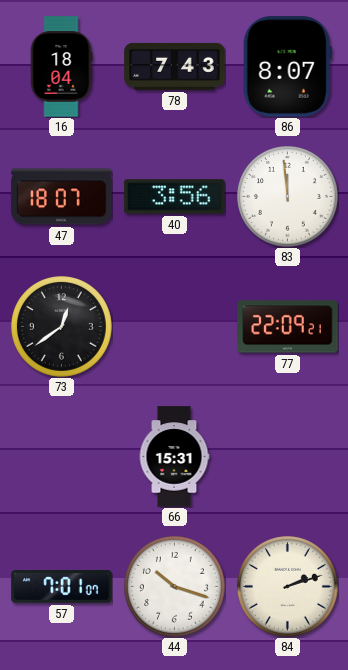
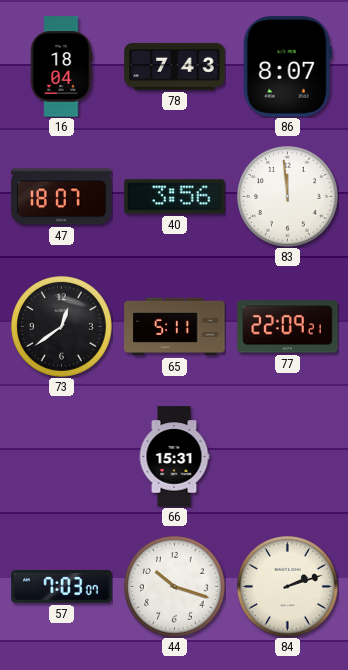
65: none -> 5:11
57: 7:01 -> 7:03
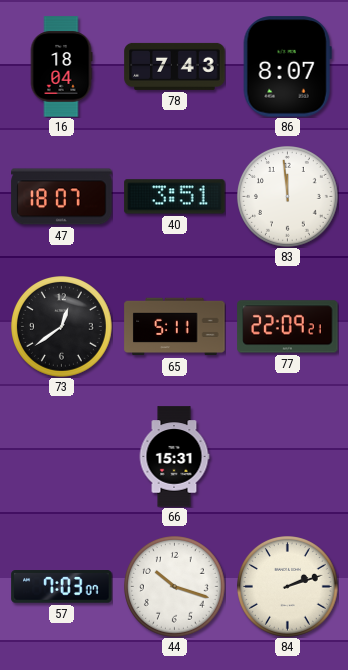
40: 3:56 -> 3:51
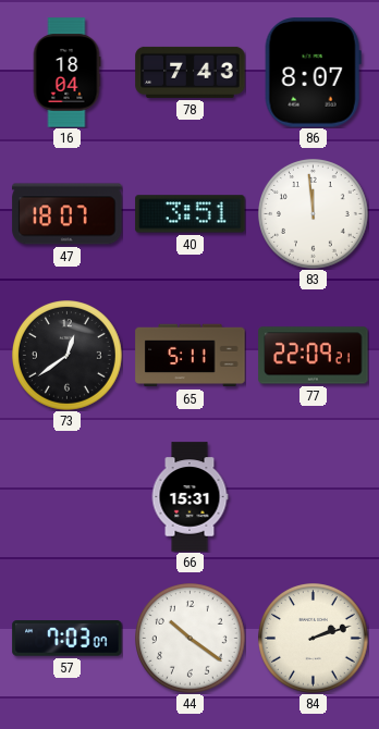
44: 10:18 -> 10:21
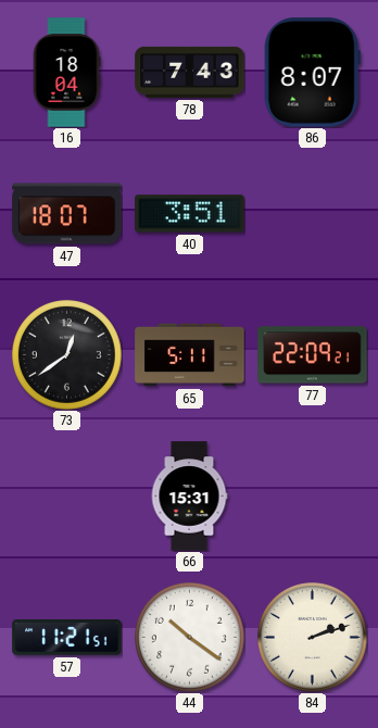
83: 11:59 -> none
57: 7:03 -> 11:21
